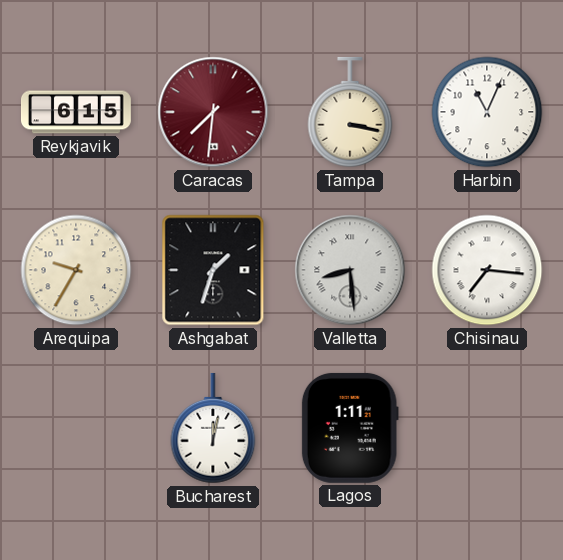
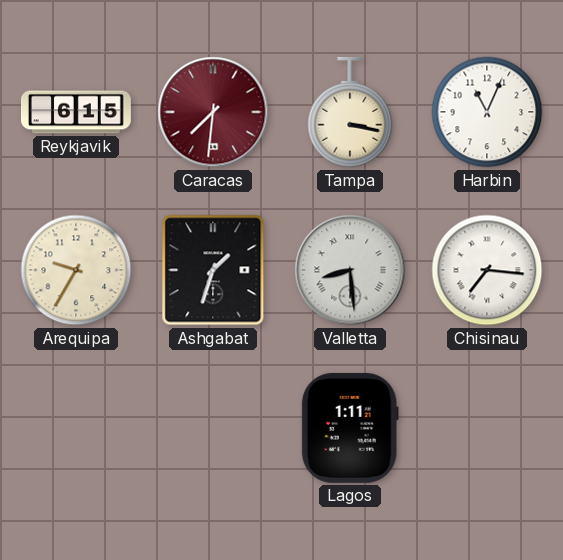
Bucharest: 12:02 -> none
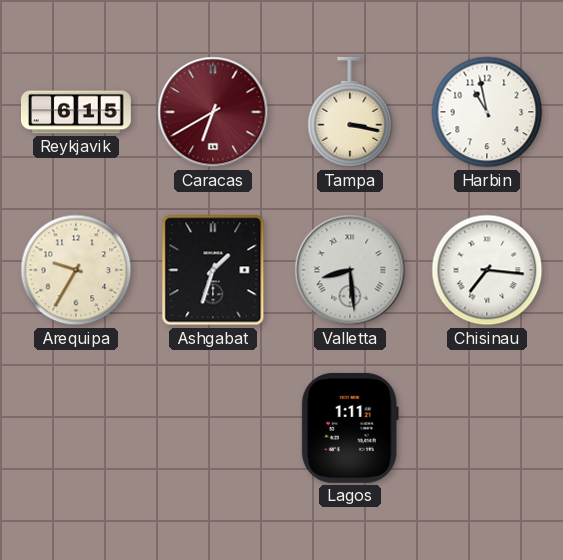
Caracas: 7:31 -> 6:40
Harbin: 11:04 -> 10:58
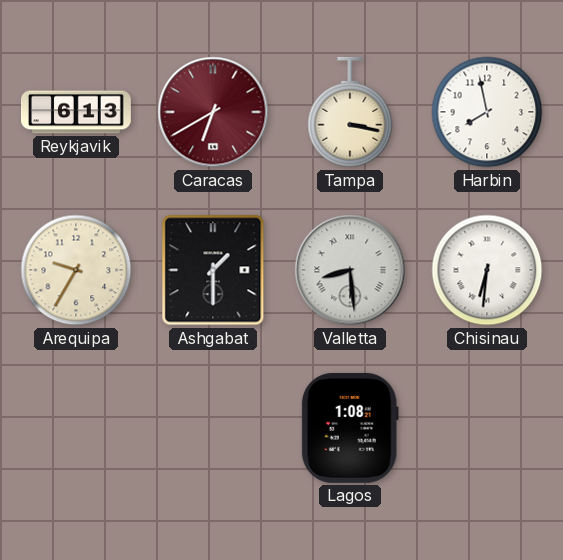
Reykjavik: 6:15 -> 6:13
Harbin: 10:58 -> 7:58
Ashgabat: 1:33 -> 1:30
Chisinau: 7:16 -> 6:31
Lagos: 1:11 -> 1:08
